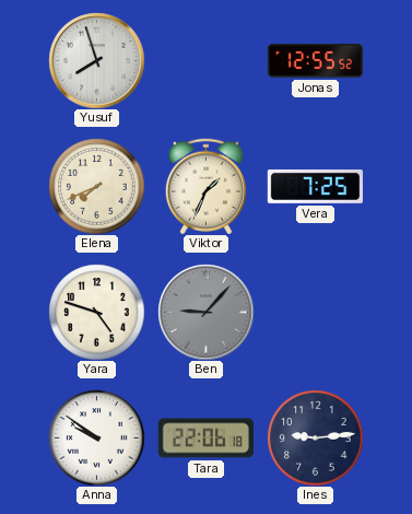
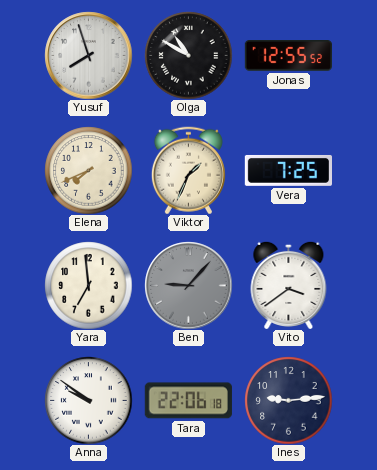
Olga: none -> 10:50
Yara: 4:48 -> 6:59
Vito: none -> 3:39
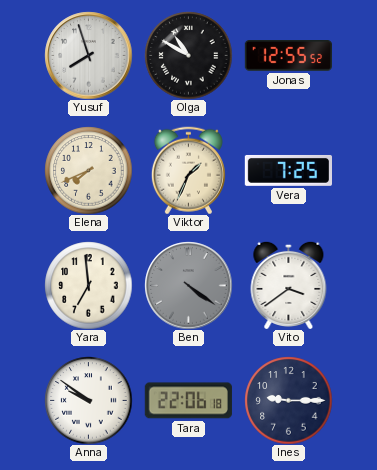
Ben: 9:07 -> 4:21
Ines: 9:14 -> 9:15
